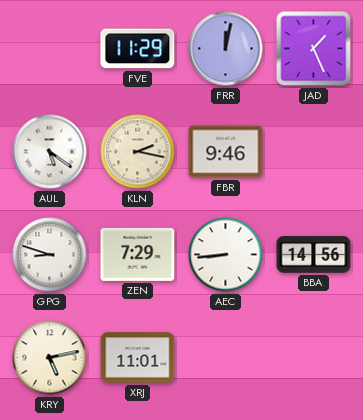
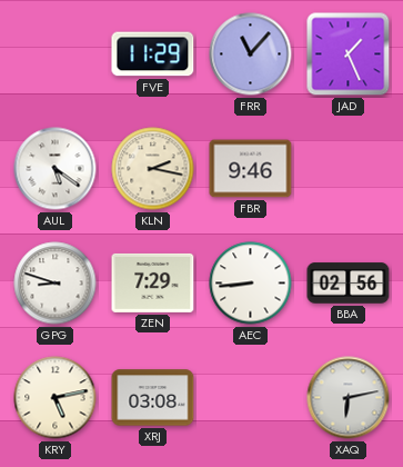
FRR: 12:02 -> 11:07
BBA: 14:56 -> 02:56
XRJ: 11:01 -> 03:08
XAQ: none -> 6:13
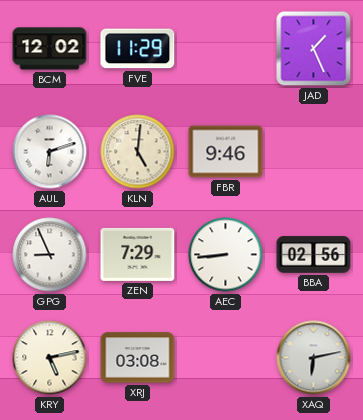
BCM: none -> 12:02
FRR: 11:07 -> none
AUL: 5:21 -> 6:12
KLN: 2:17 -> 5:01
GPG: 8:48 -> 8:56
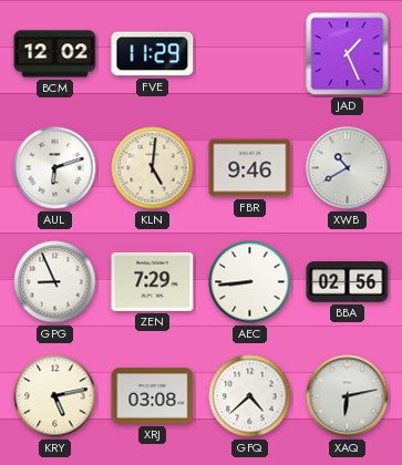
XWB: none -> 10:40
GFQ: none -> 4:38
